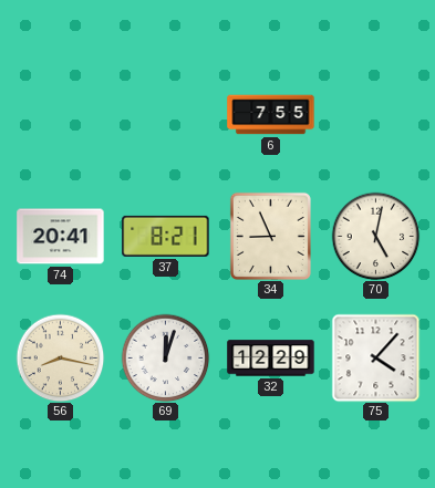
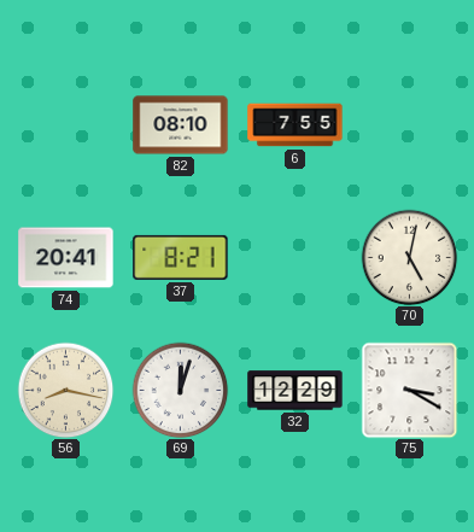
82: none -> 08:10
34: 8:56 -> none
75: 4:07 -> 3:20
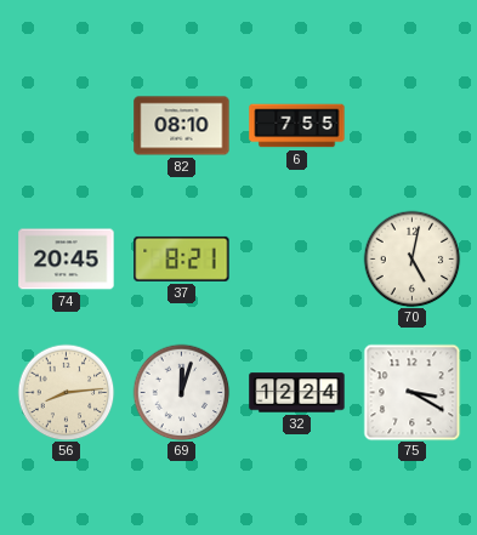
74: 20:41 -> 20:45
56: 8:17 -> 8:14
32: 12:29 -> 12:24
